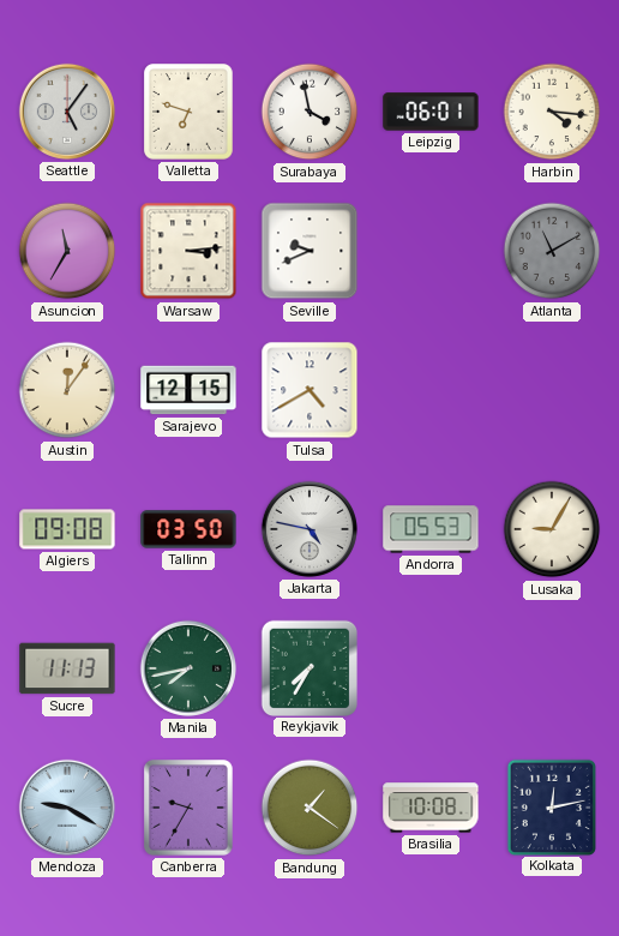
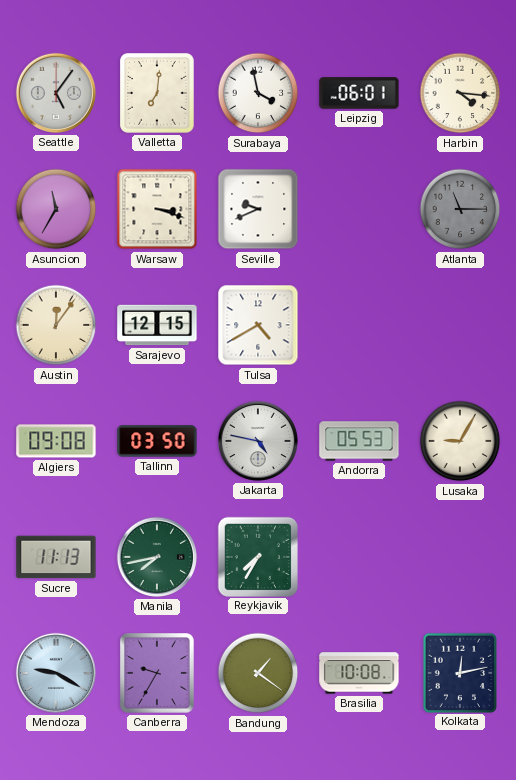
Valletta: 6:48 -> 7:01
Warsaw: 3:14 -> 3:18
Atlanta: 11:10 -> 11:15
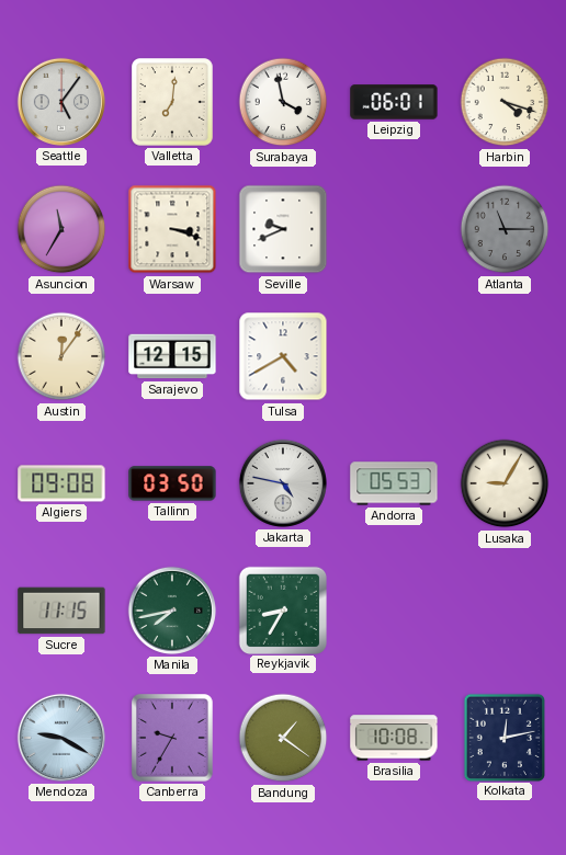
Harbin: 4:16 -> 4:18
Sucre: 11:13 -> 11:15
Reykjavik: 7:35 -> 8:35
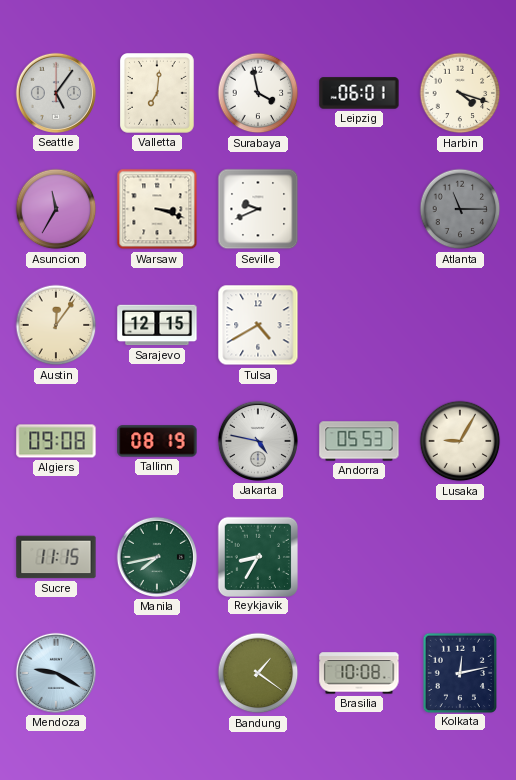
Tallinn: 03:50 -> 08:19
Canberra: 9:35 -> none
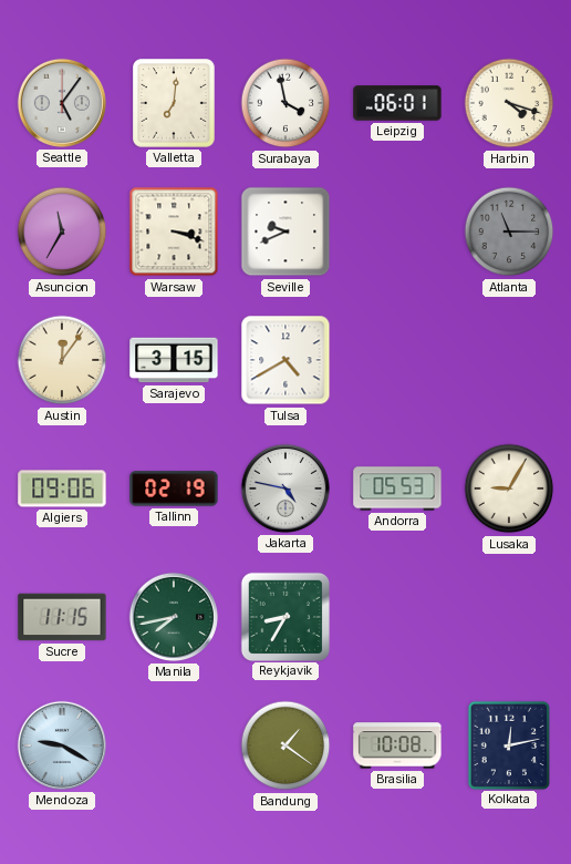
Sarajevo: 12:15 -> 3:15
Algiers: 09:08 -> 09:06
Tallinn: 08:19 -> 02:19
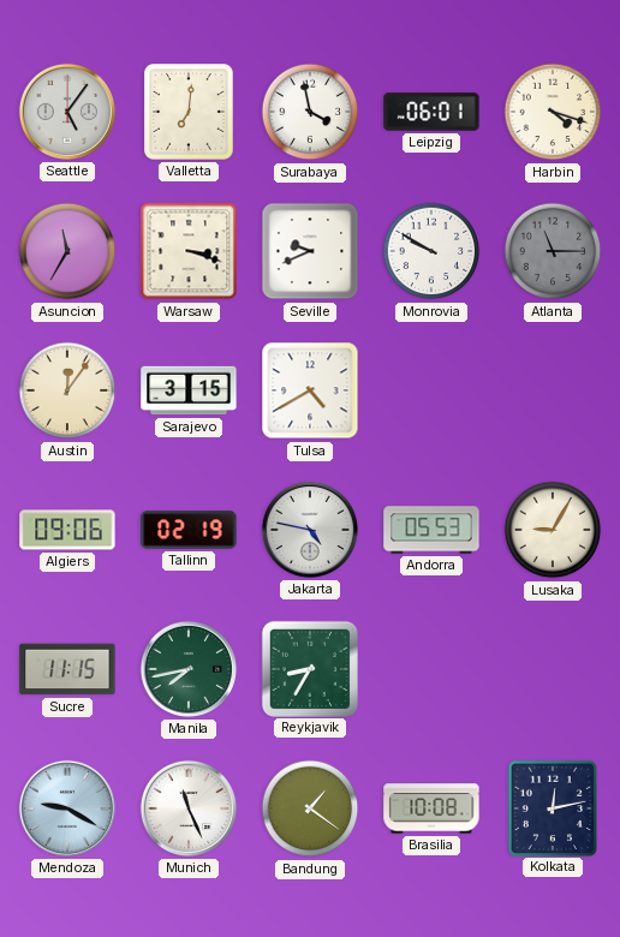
Monrovia: none -> 9:50
Munich: none -> 11:26
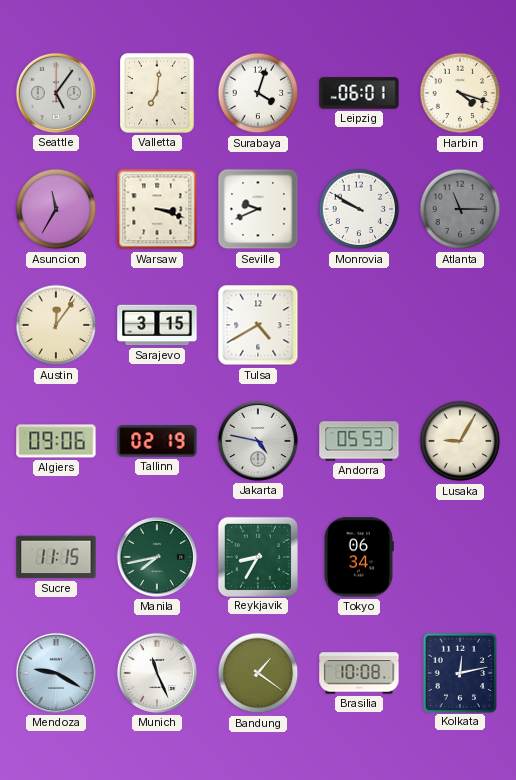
Surabaya: 3:58 -> 4:03
Tokyo: none -> 06:34
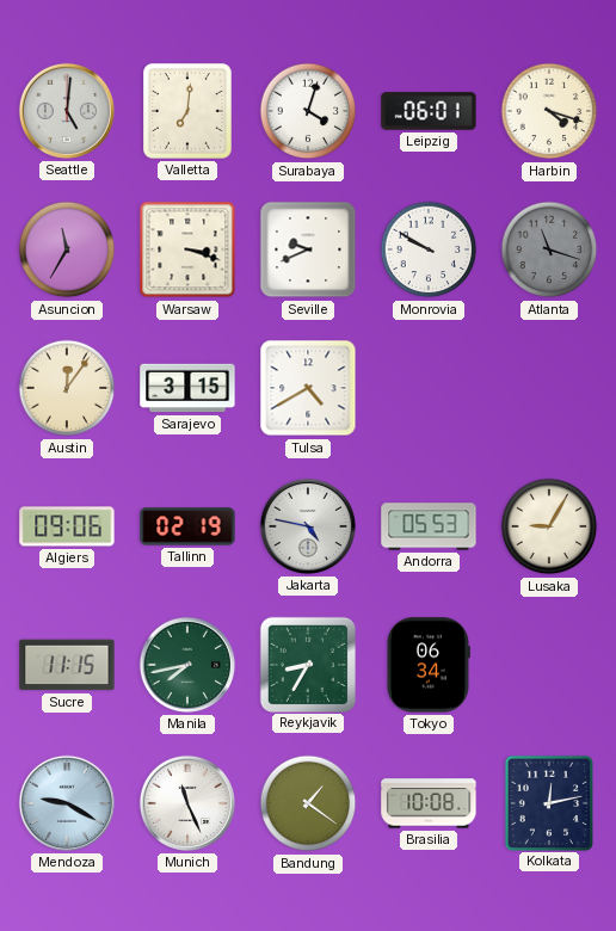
Seattle: 5:06 -> 5:01
Atlanta: 11:15 -> 11:18
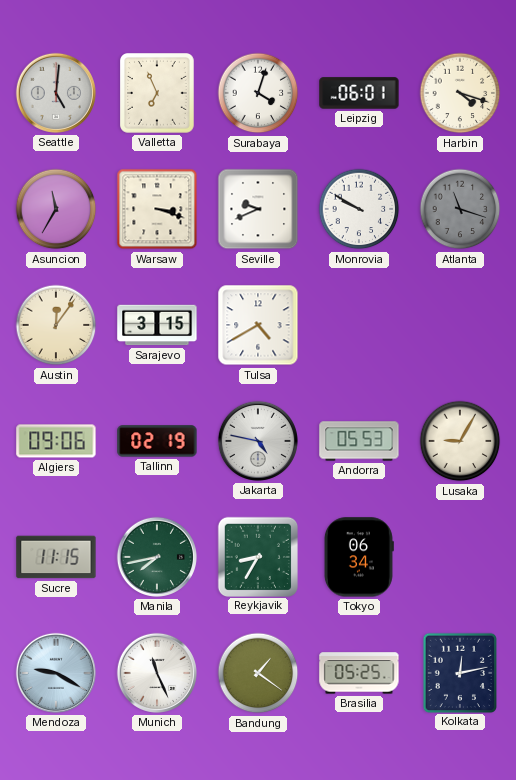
Valletta: 7:01 -> 6:56
Brasilia: 10:08 -> 05:25
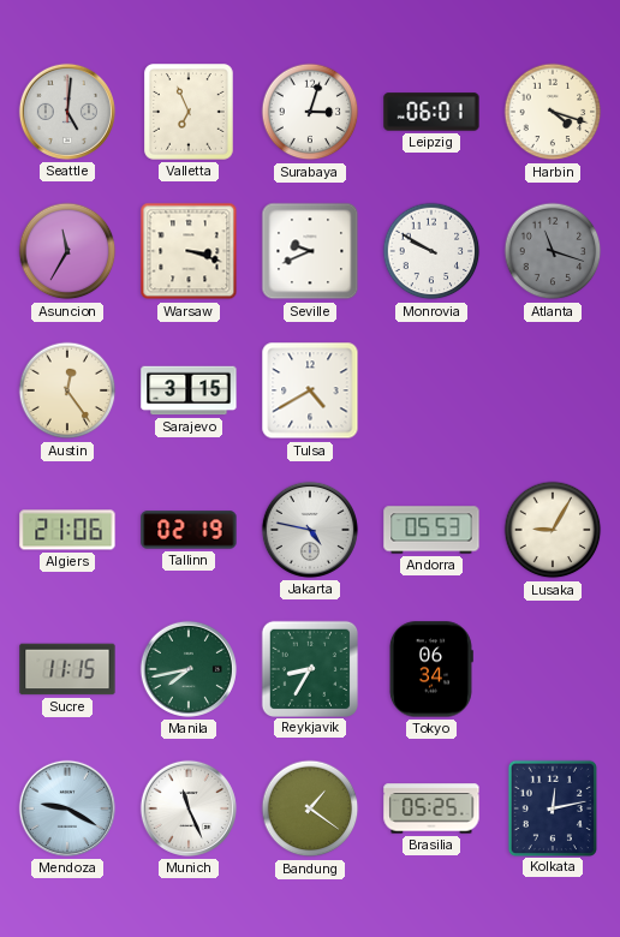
Surabaya: 4:03 -> 3:03
Austin: 12:06 -> 12:24
Algiers: 09:06 -> 21:06
